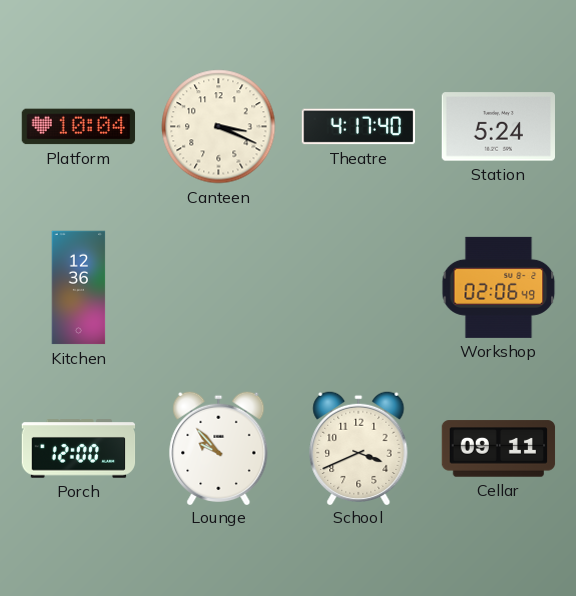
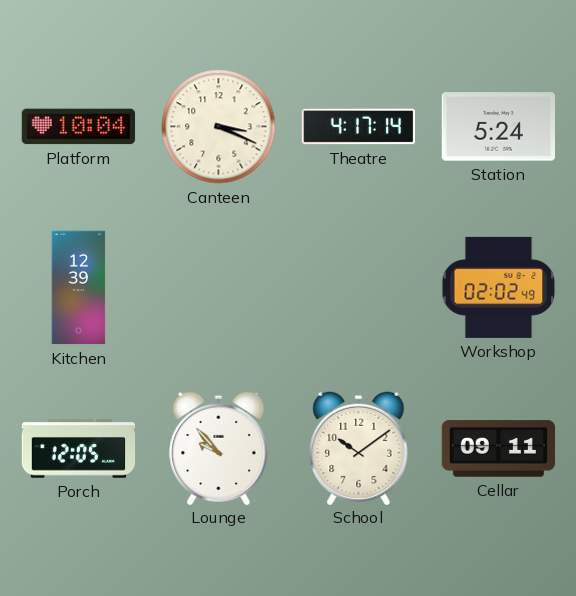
Theatre: 4:17:40 -> 4:17:14
Kitchen: 12:36 -> 12:39
Workshop: 02:06 -> 02:02
Porch: 12:00 -> 12:05
School: 3:41 -> 10:09
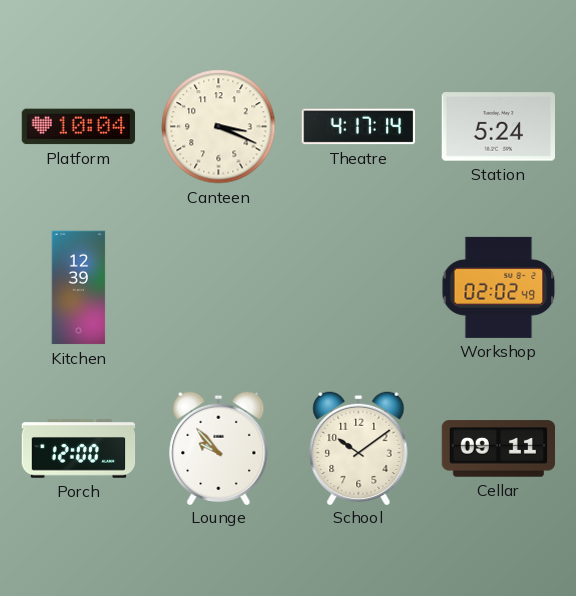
Porch: 12:05 -> 12:00
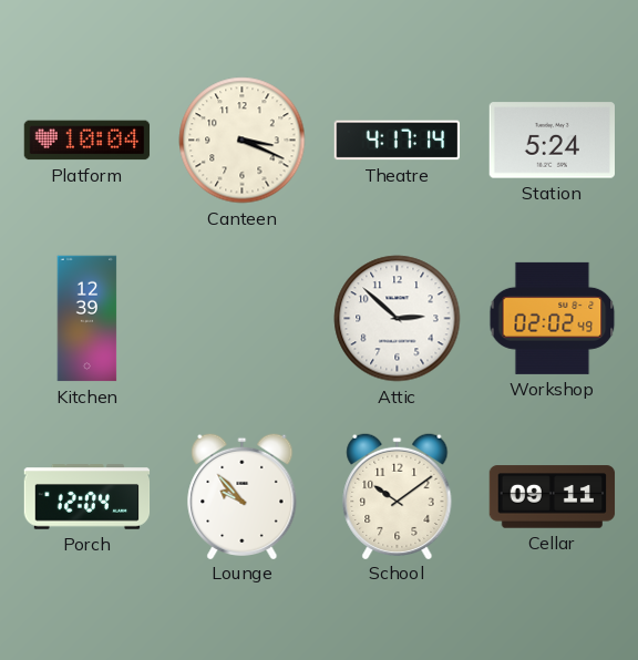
Attic: none -> 2:52
Porch: 12:00 -> 12:04
